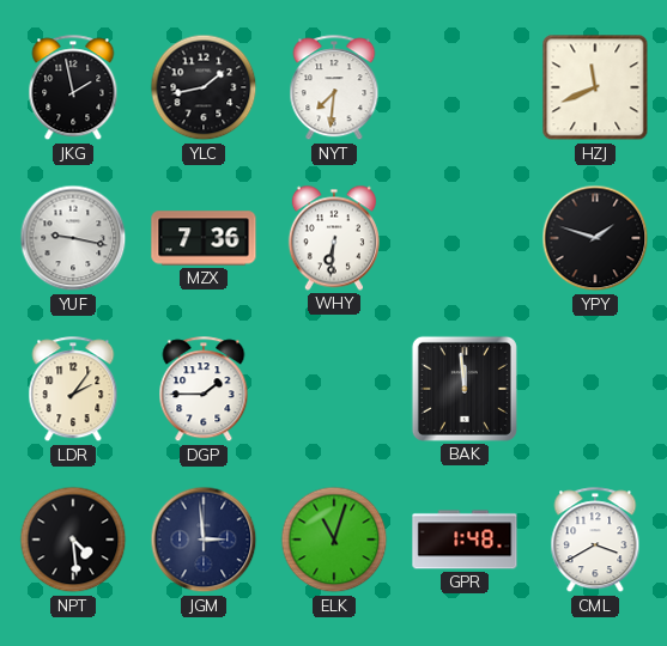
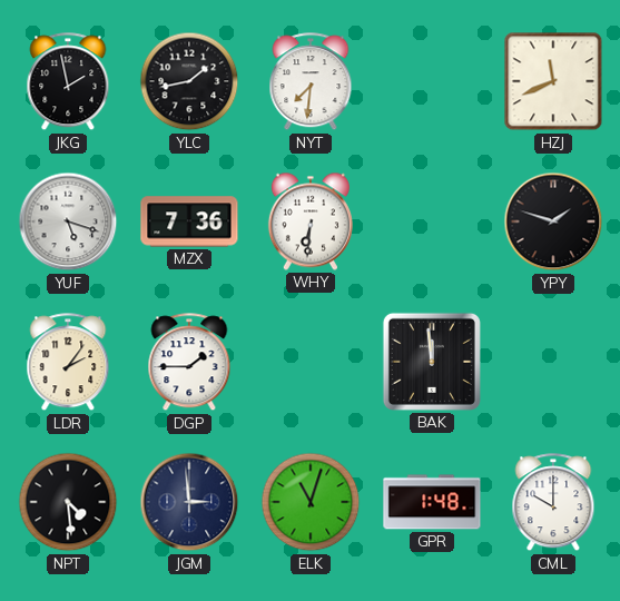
YUF: 9:17 -> 5:18
CML: 3:40 -> 10:00
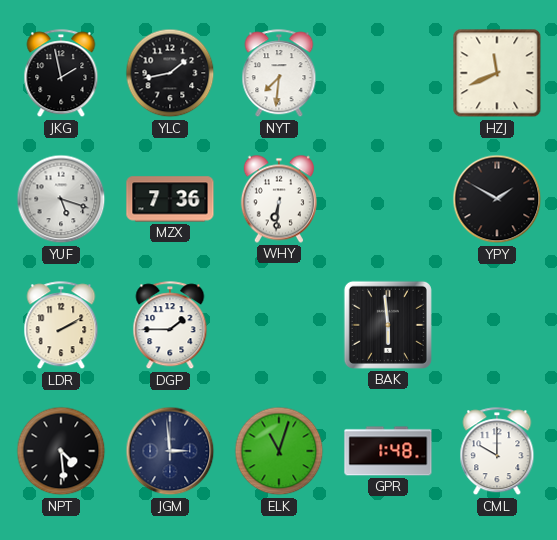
YPY: 1:48 -> 1:50
LDR: 2:06 -> 2:10
BAK: 11:59 -> 5:59
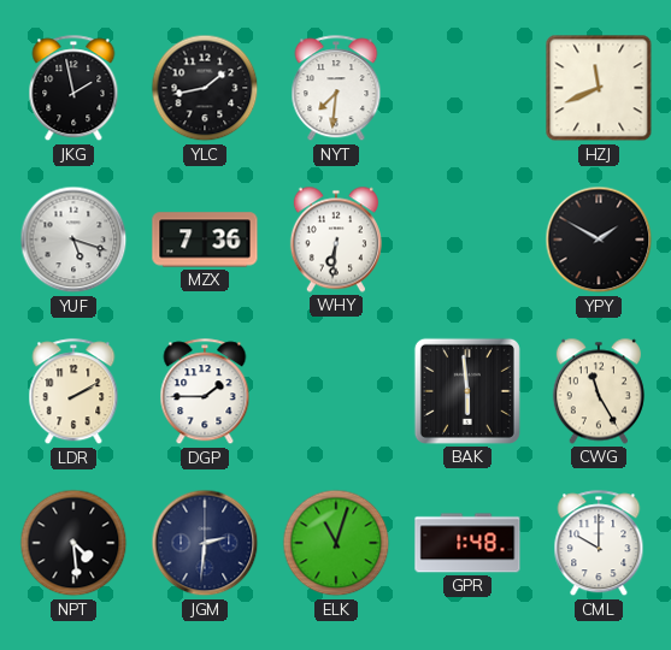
CWG: none -> 11:25
JGM: 2:59 -> 2:31
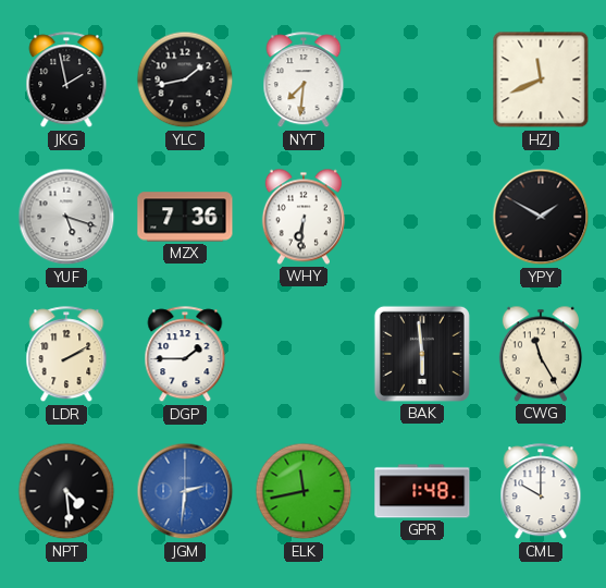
JGM dial: navy -> blue
ELK: 11:03 -> 11:43
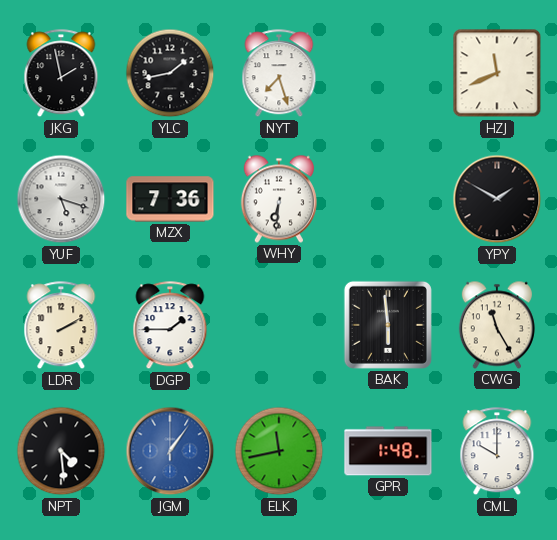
NYT: 7:31 -> 7:27
JGM: 2:31 -> 1:06
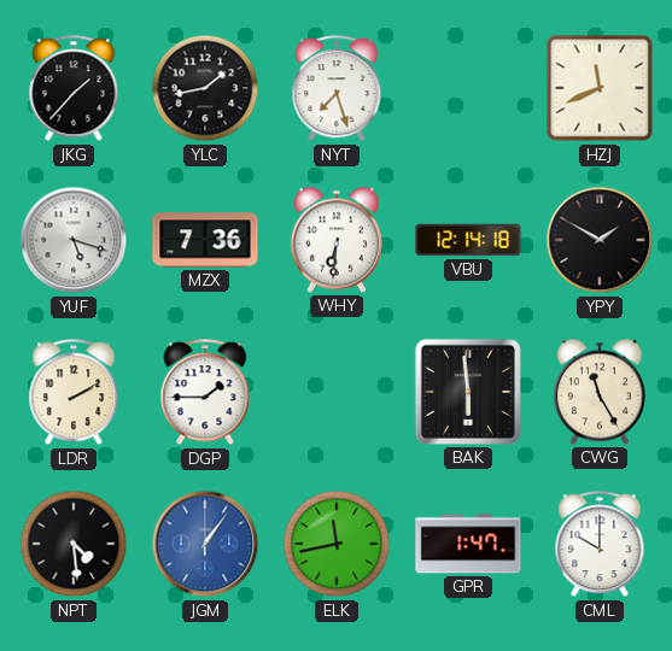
JKG: 1:58 -> 1:37
VBU: none -> 12:14
GPR: 1:48 -> 1:47
